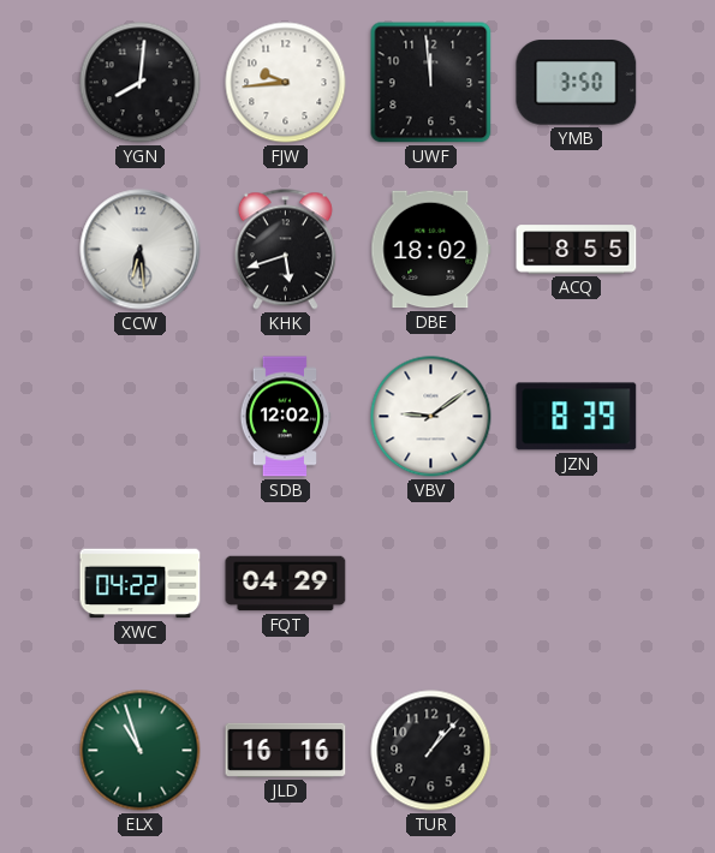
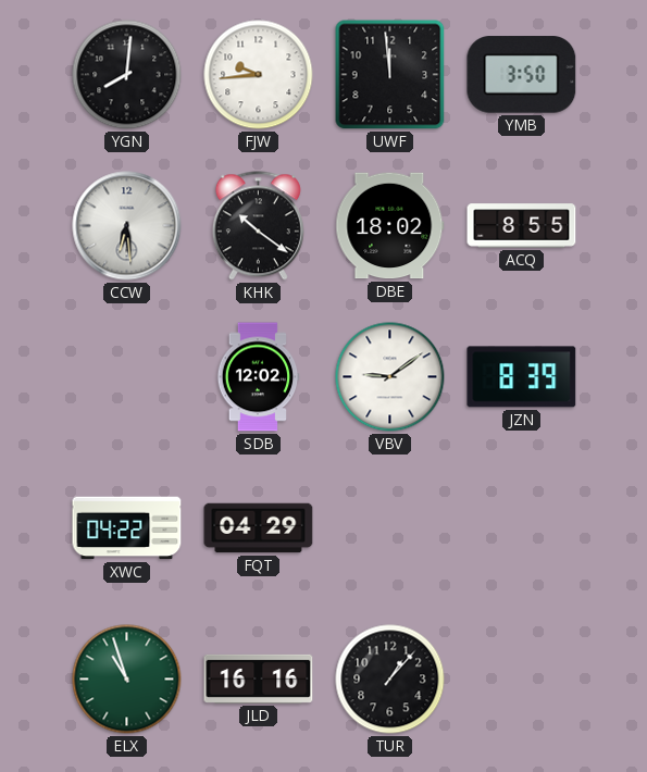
KHK: 5:42 -> 10:21
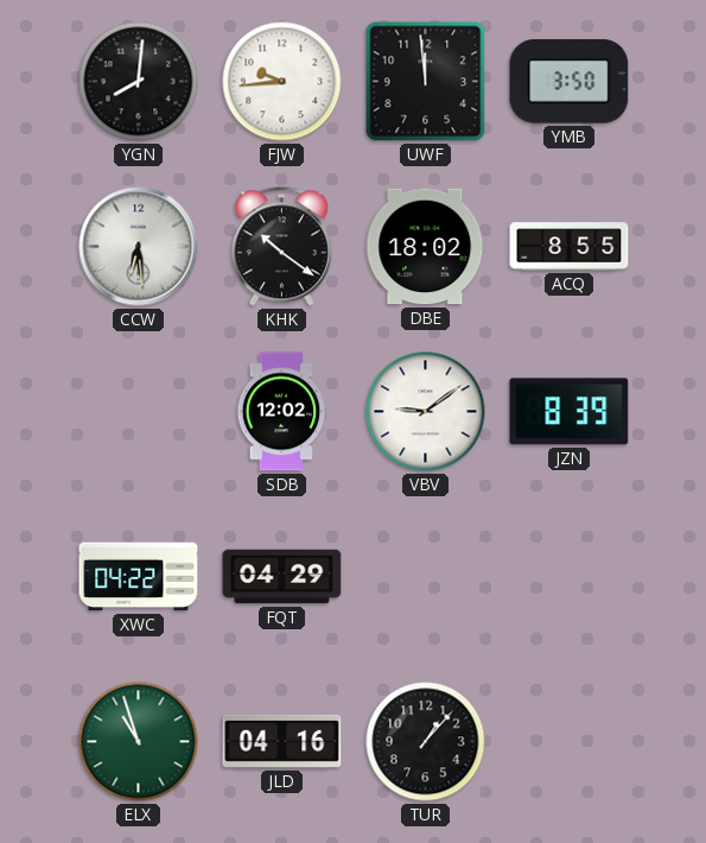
JLD: 16:16 -> 04:16
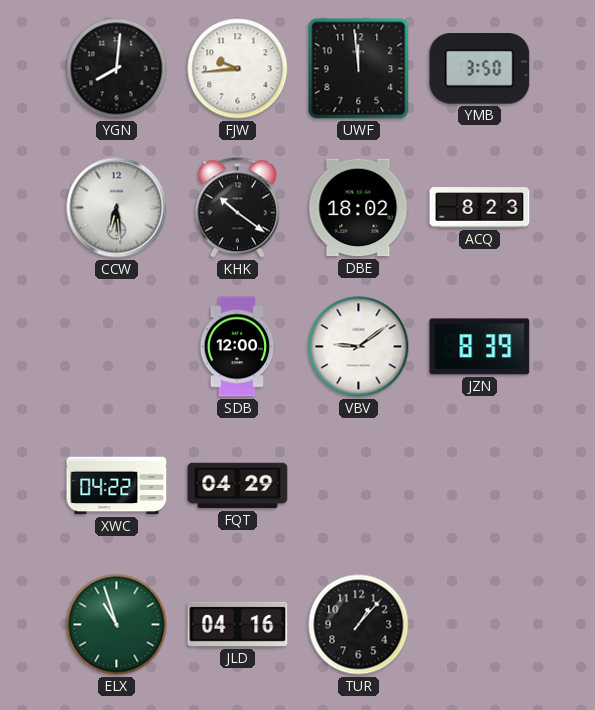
ACQ: 8:55 -> 8:23
SDB: 12:02 -> 12:00
